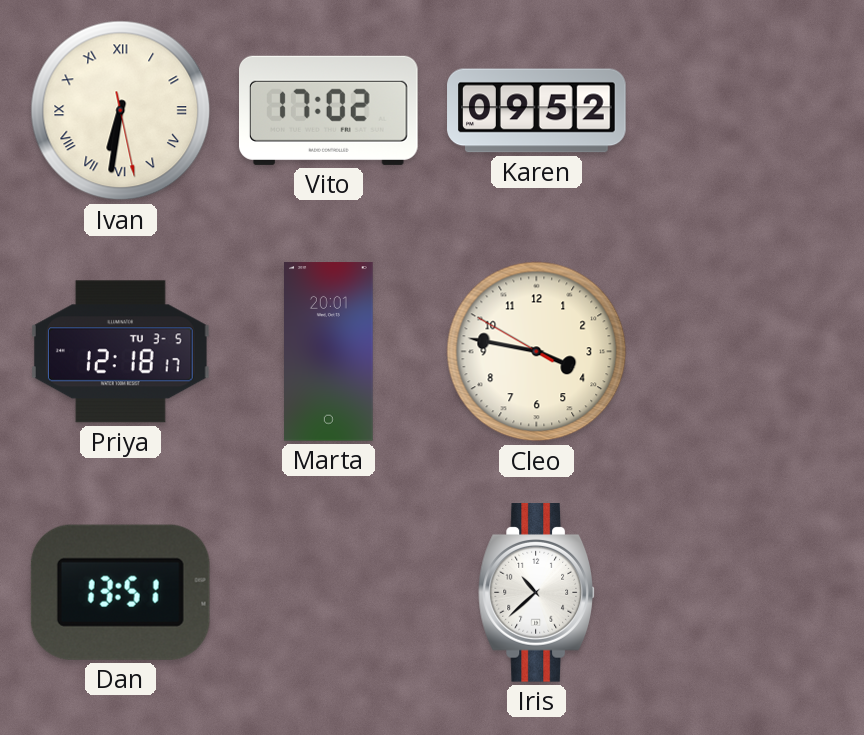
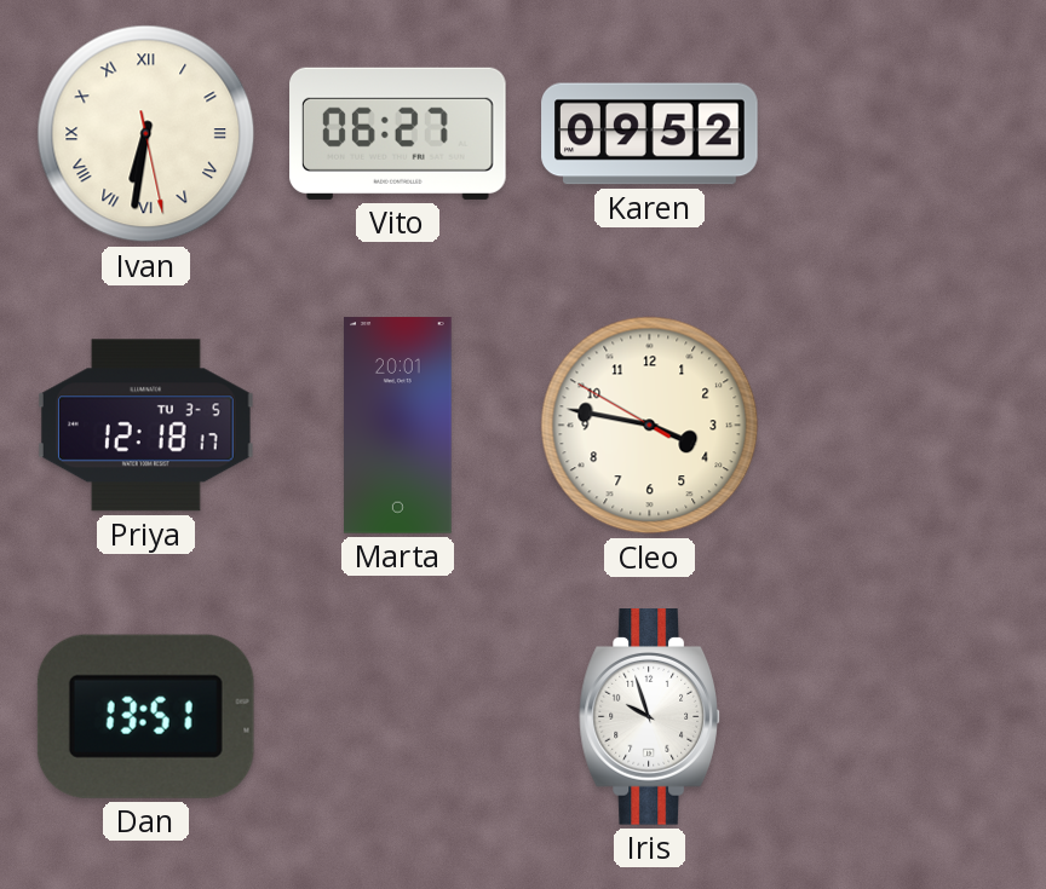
Vito: 17:02 -> 06:27
Iris: 10:38 -> 9:57
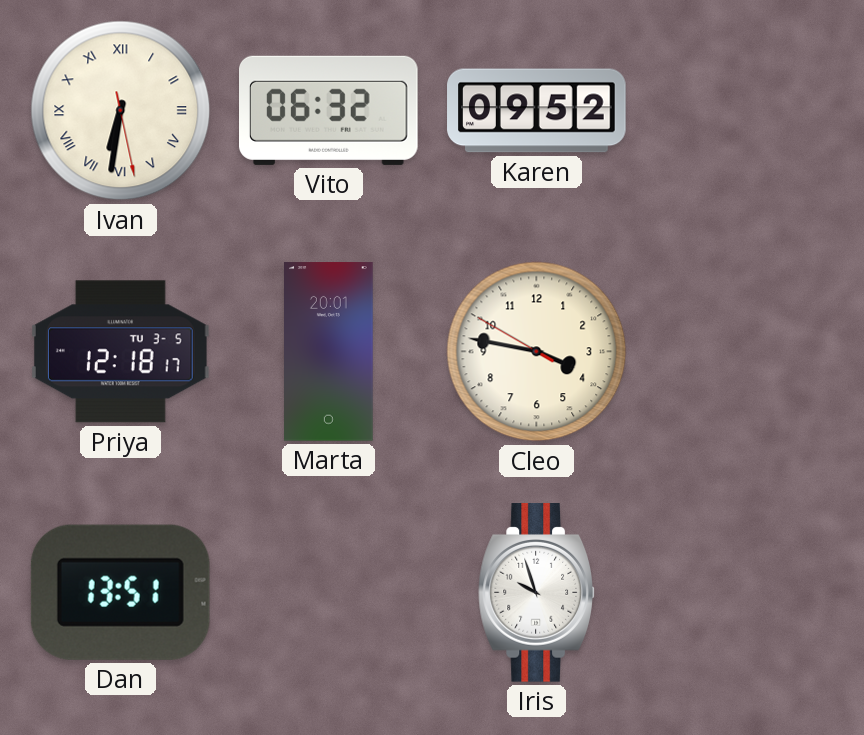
Vito: 06:27 -> 06:32
